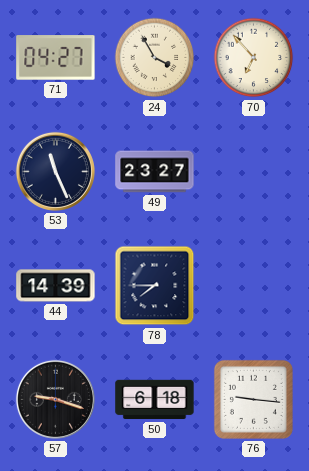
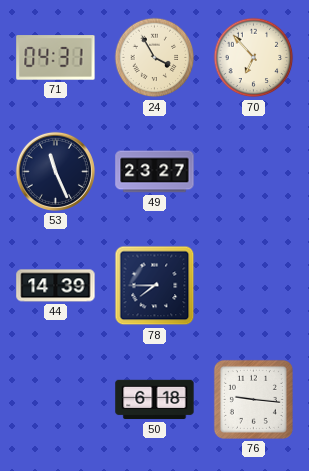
71: 04:27 -> 04:31
57: 9:18 -> none
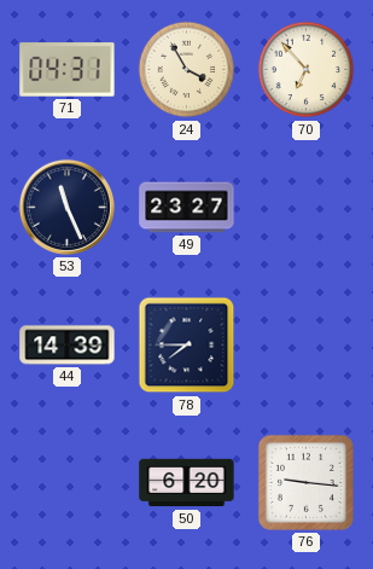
50: 6:18 -> 6:20
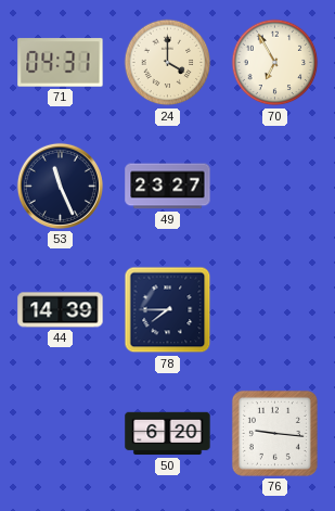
24: 3:55 -> 4:00
70: 6:53 -> 6:55
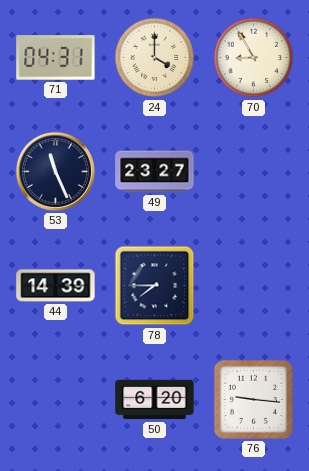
70: 6:55 -> 8:55
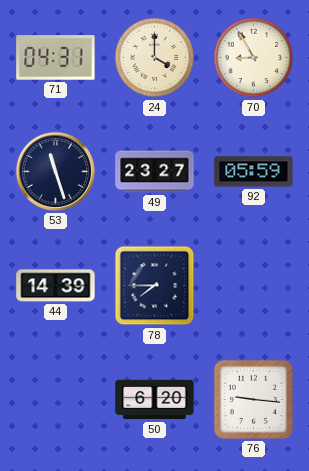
53: 11:26 -> 11:27
92: none -> 05:59
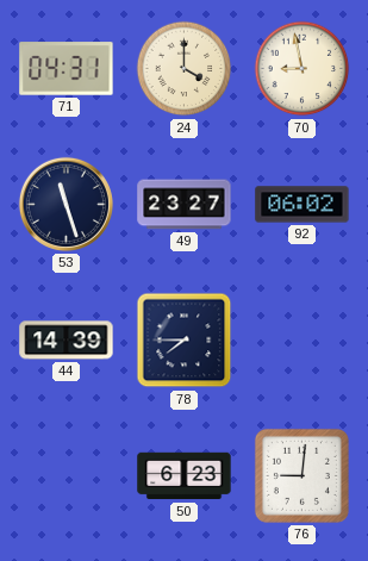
70: 8:55 -> 8:58
92: 05:59 -> 06:02
50: 6:20 -> 6:23
76: 9:16 -> 9:01
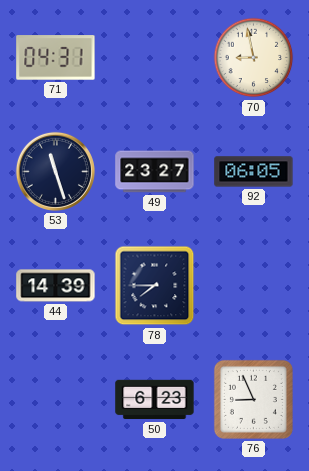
24: 4:00 -> none
92: 06:02 -> 06:05
76: 9:01 -> 8:56
